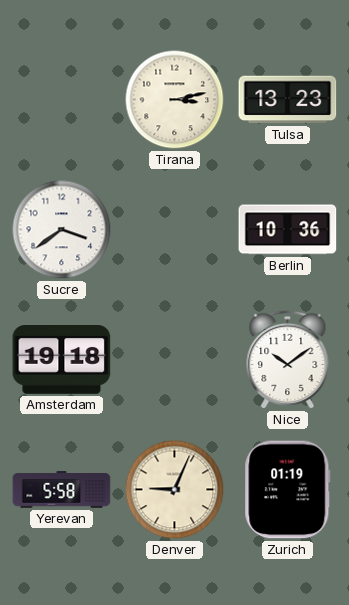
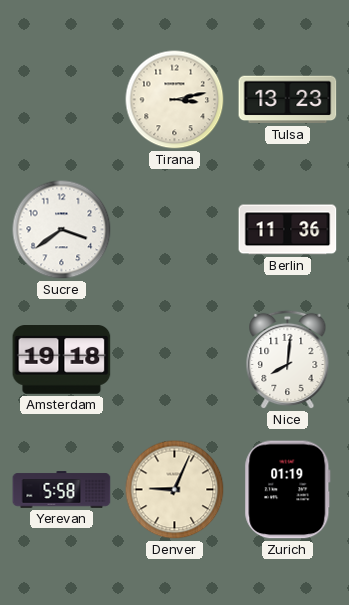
Berlin: 10:36 -> 11:36
Nice: 10:09 -> 8:01
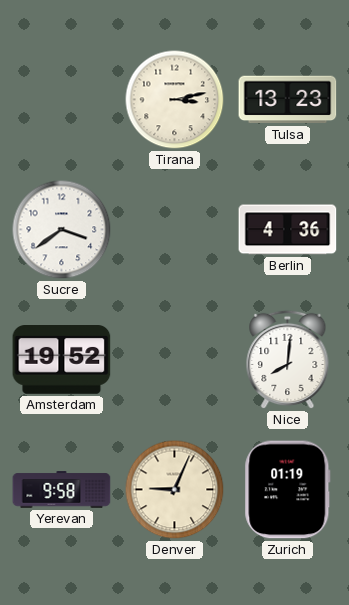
Berlin: 11:36 -> 4:36
Amsterdam: 19:18 -> 19:52
Yerevan: 5:58 -> 9:58
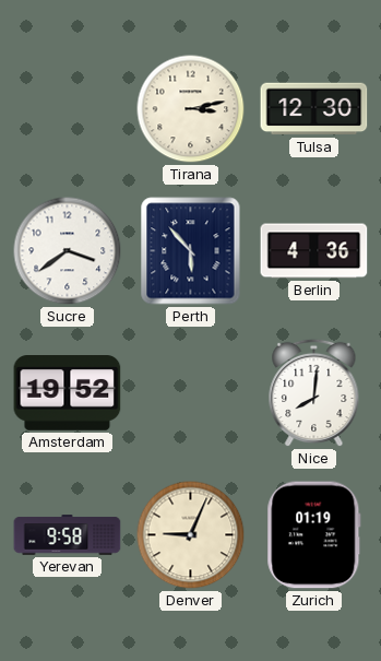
Tulsa: 13:23 -> 12:30
Perth: none -> 5:53
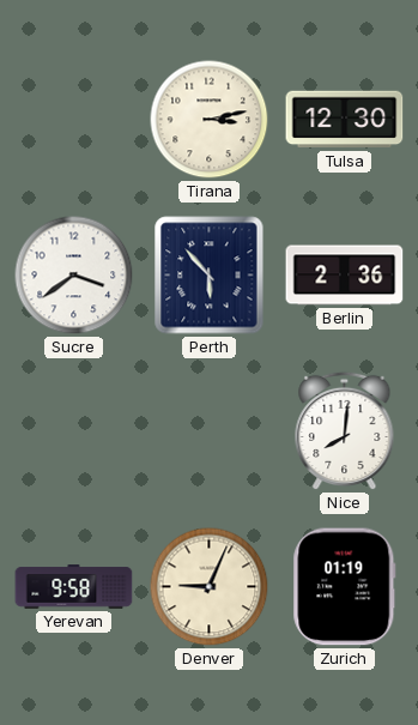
Berlin: 4:36 -> 2:36
Amsterdam: 19:52 -> none
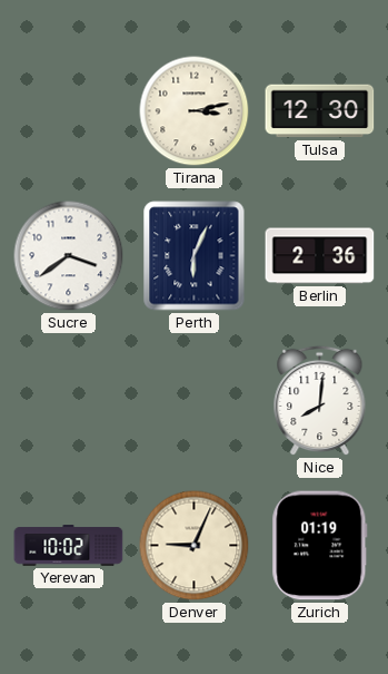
Perth: 5:53 -> 6:04
Yerevan: 9:58 -> 10:02
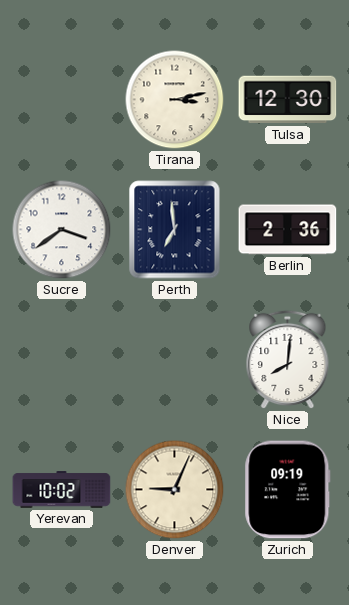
Perth: 6:04 -> 6:59
Zurich: 01:19 -> 09:19
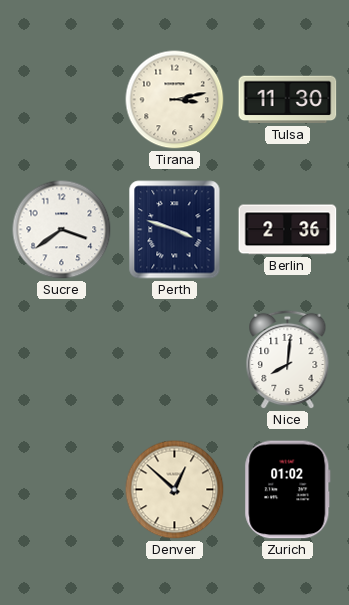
Tulsa: 12:30 -> 11:30
Perth: 6:59 -> 3:48
Yerevan: 10:02 -> none
Denver: 9:04 -> 12:52
Zurich: 09:19 -> 01:02
